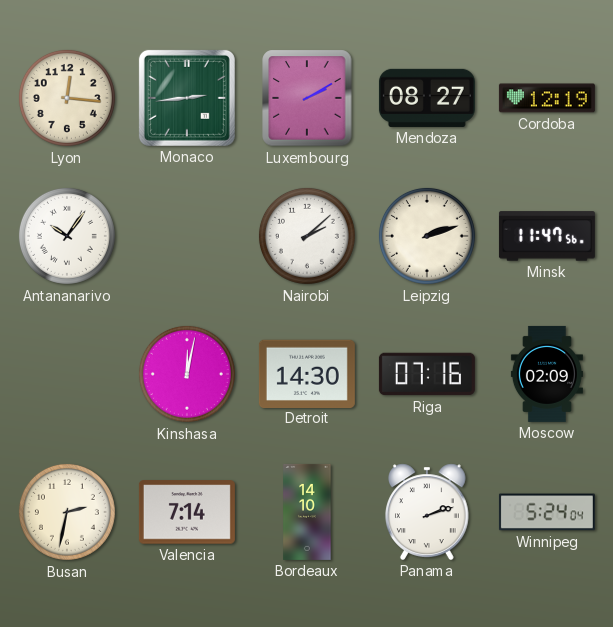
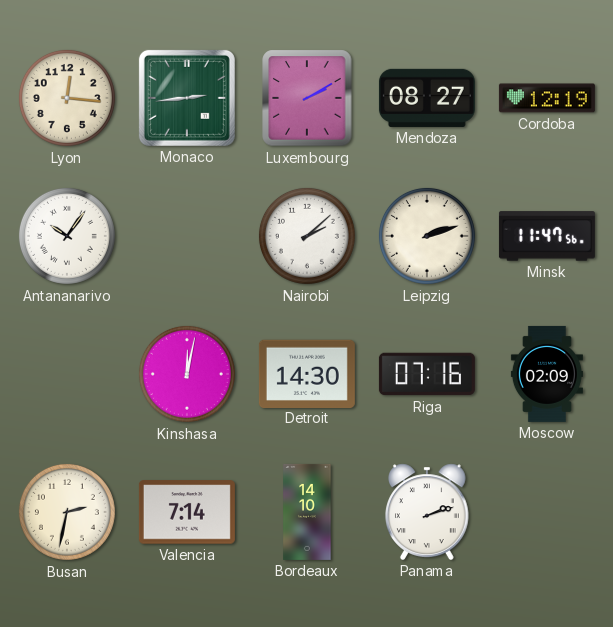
Winnipeg: 5:24 -> none
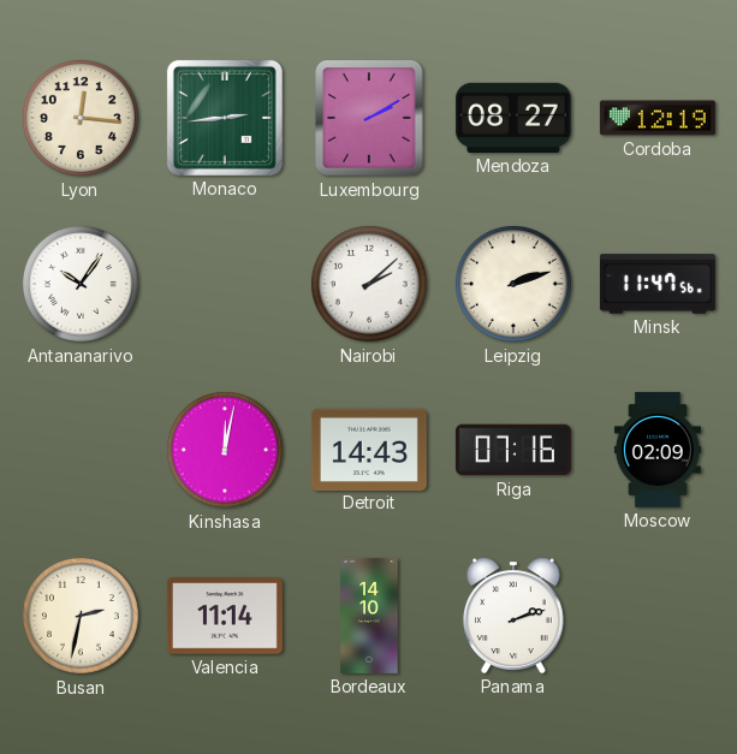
Detroit: 14:30 -> 14:43
Valencia: 7:14 -> 11:14
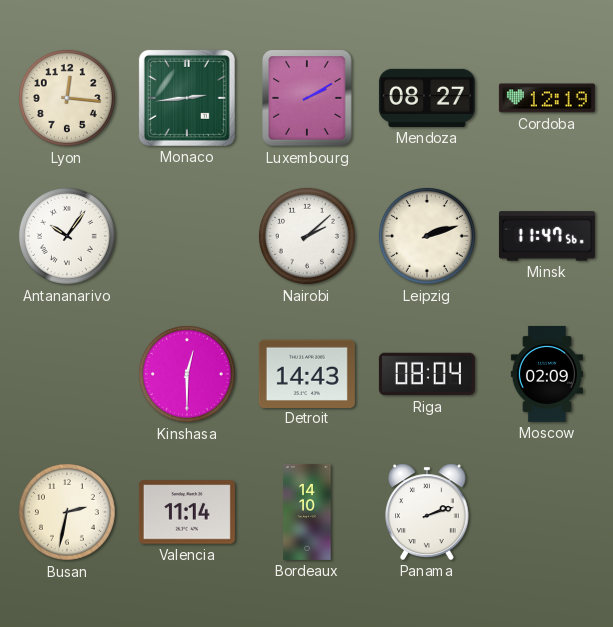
Kinshasa: 12:02 -> 12:30
Riga: 07:16 -> 08:04
